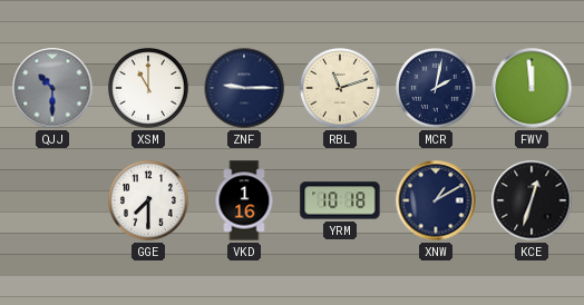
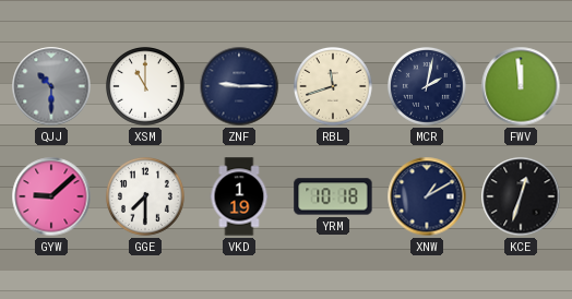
RBL: 11:12 -> 11:42
GYW: none -> 9:08
VKD: 1:16 -> 1:19
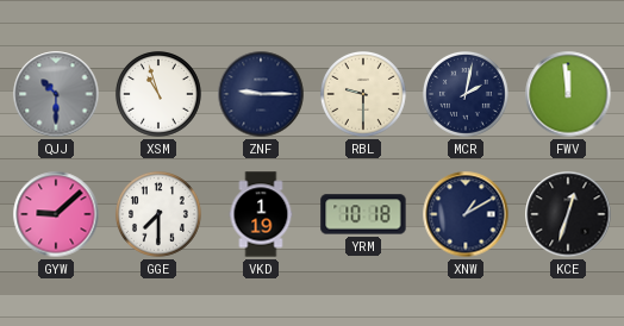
XSM: 11:00 -> 10:57
RBL: 11:42 -> 9:30
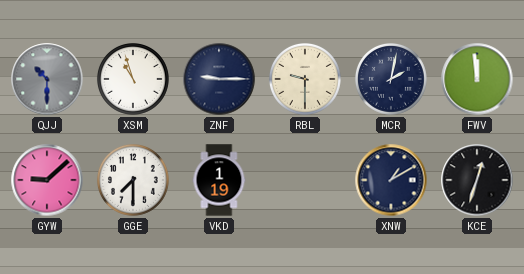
YRM: 10:18 -> none
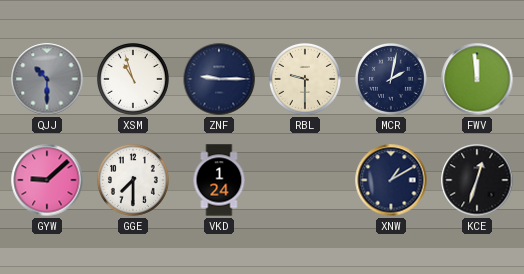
VKD: 1:19 -> 1:24
